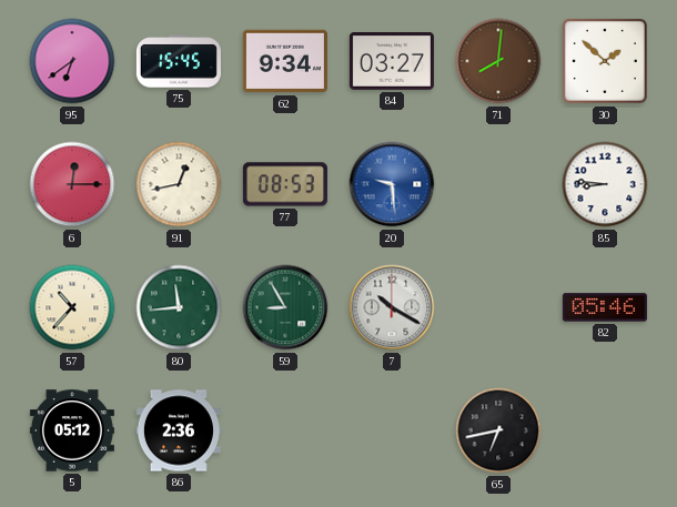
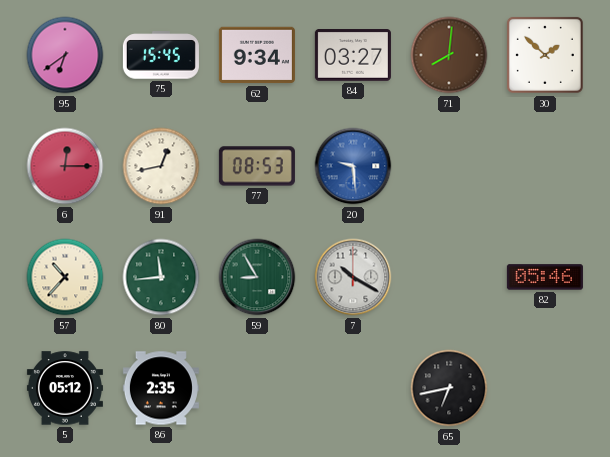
85: 8:46 -> none
86: 2:36 -> 2:35
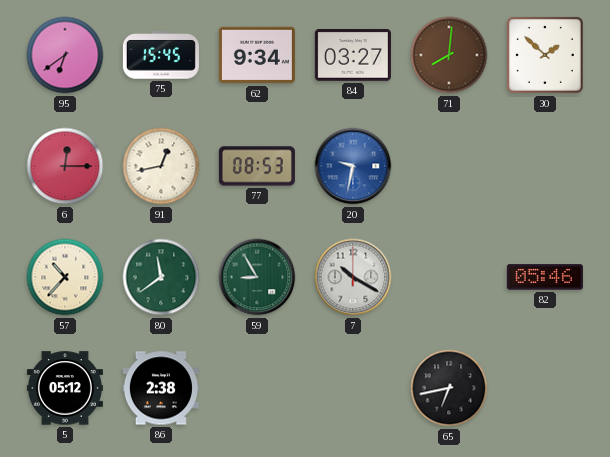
20: 9:29 -> 9:32
80: 11:44 -> 11:39
86: 2:35 -> 2:38
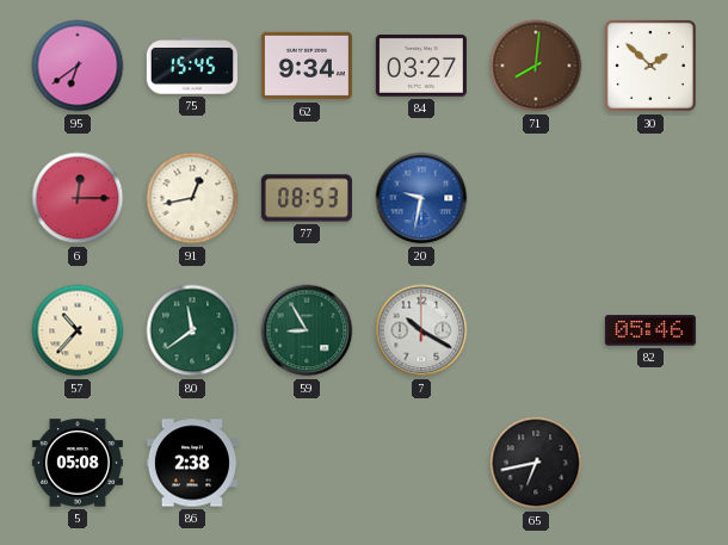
5: 05:12 -> 05:08
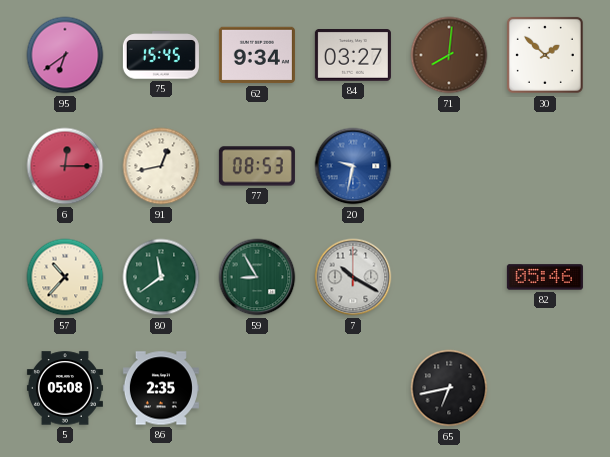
86: 2:38 -> 2:35
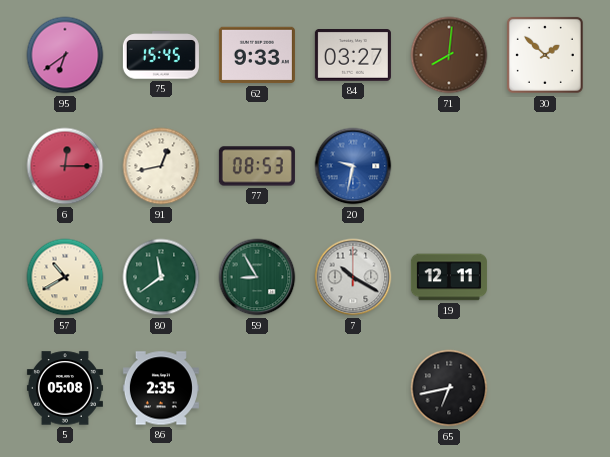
62: 9:34 -> 9:33
57: 10:37 -> 10:40
19: none -> 12:11
82: 05:46 -> none
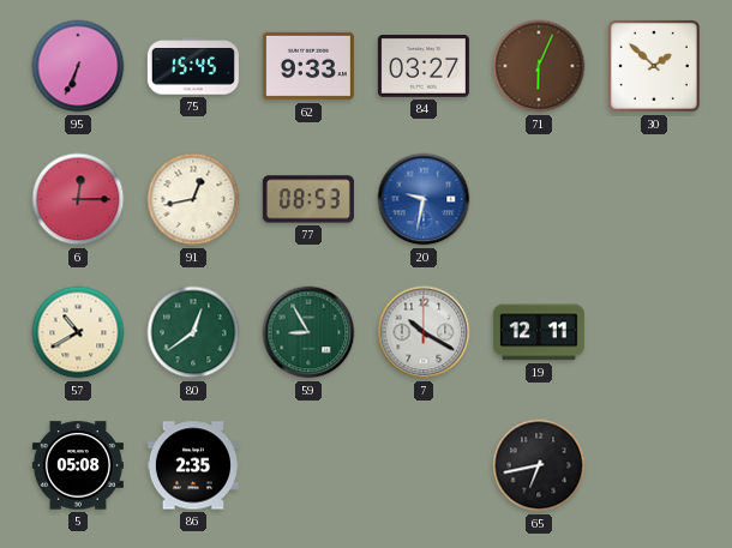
95: 6:39 -> 6:34
71: 8:01 -> 6:04
80: 11:39 -> 12:39
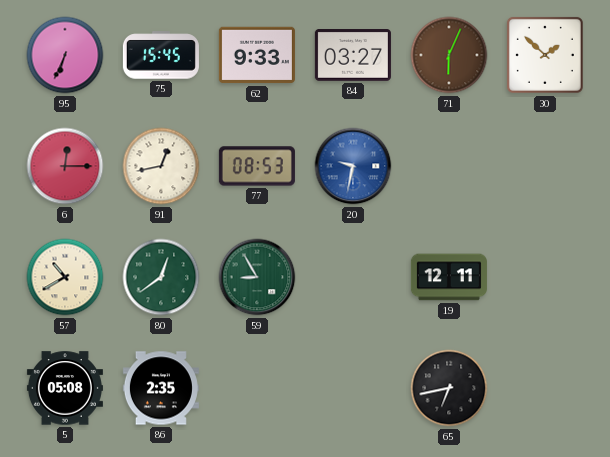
7: 10:20 -> none
